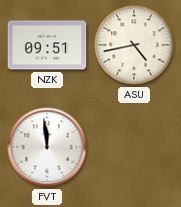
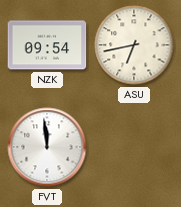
NZK: 09:51 -> 09:54
ASU: 4:43 -> 6:43
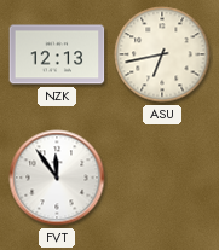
NZK: 09:54 -> 12:13
FVT: 11:59 -> 11:54
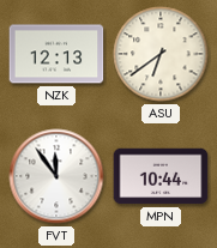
ASU: 6:43 -> 6:39
MPN: none -> 10:44
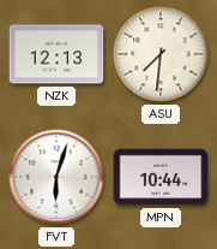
ASU: 6:39 -> 7:31
FVT: 11:54 -> 6:03
